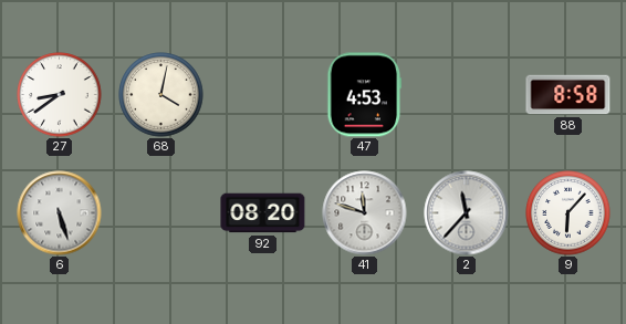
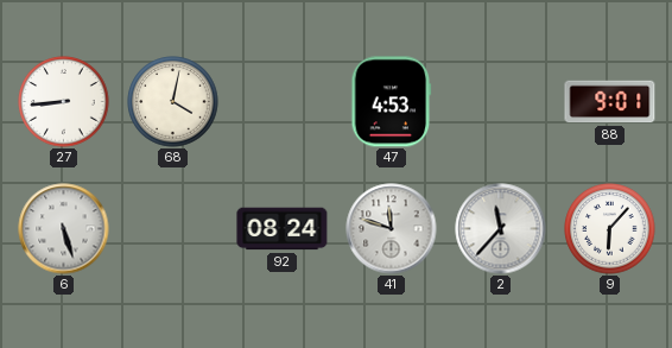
27: 8:39 -> 8:44
88: 8:58 -> 9:01
92: 08:20 -> 08:24
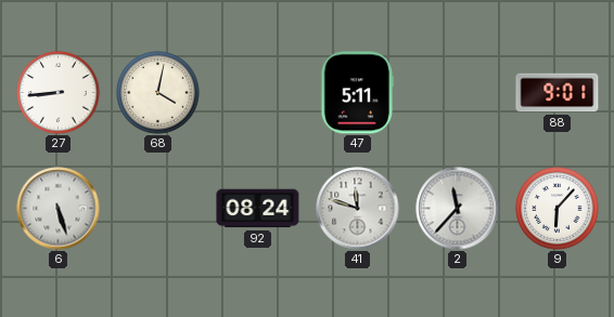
47: 4:53 -> 5:11
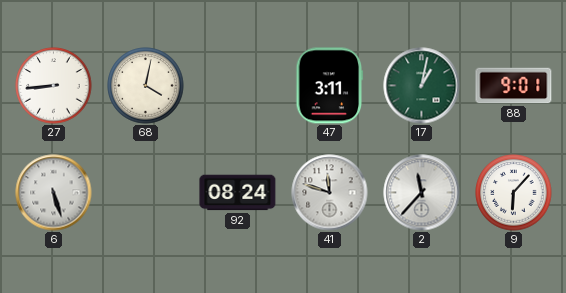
47: 5:11 -> 3:11
17: none -> 1:02
